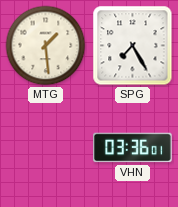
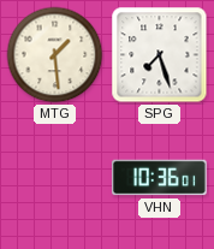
SPG: 7:25 -> 7:27
VHN: 03:36 -> 10:36
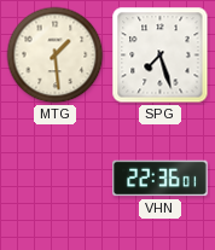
VHN: 10:36 -> 22:36
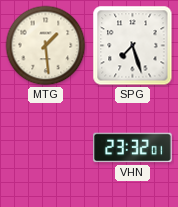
VHN: 22:36 -> 23:32
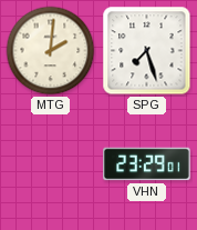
MTG: 1:29 -> 2:01
VHN: 23:32 -> 23:29
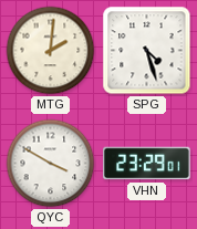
SPG: 7:27 -> 4:27
QYC: none -> 3:50
